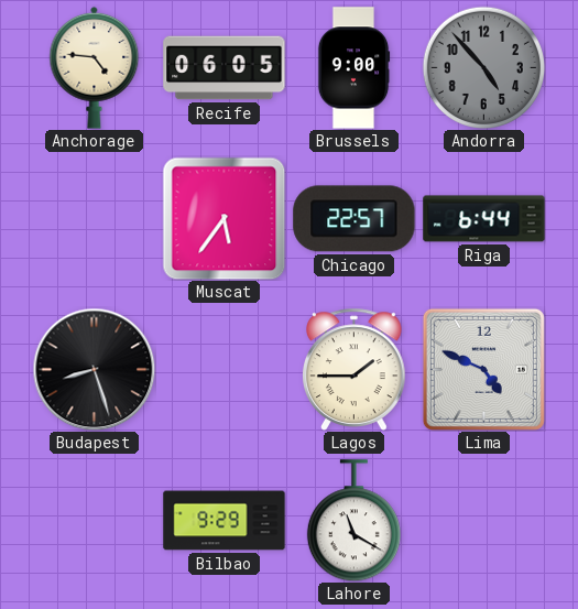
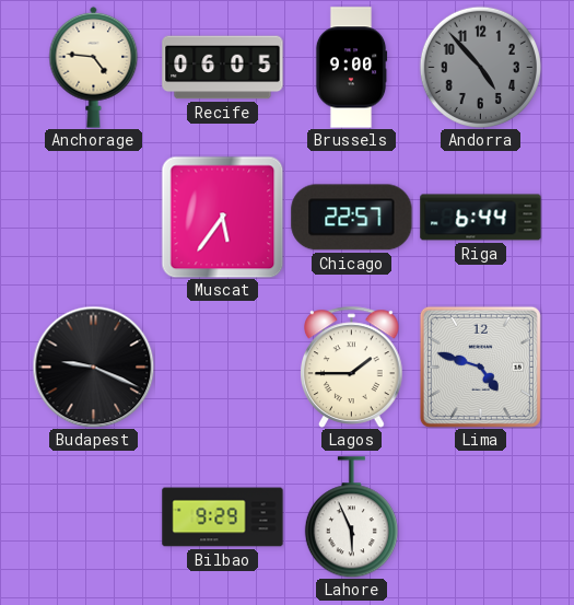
Budapest: 8:27 -> 9:19
Lima: 4:49 -> 4:48
Lahore: 11:20 -> 5:56
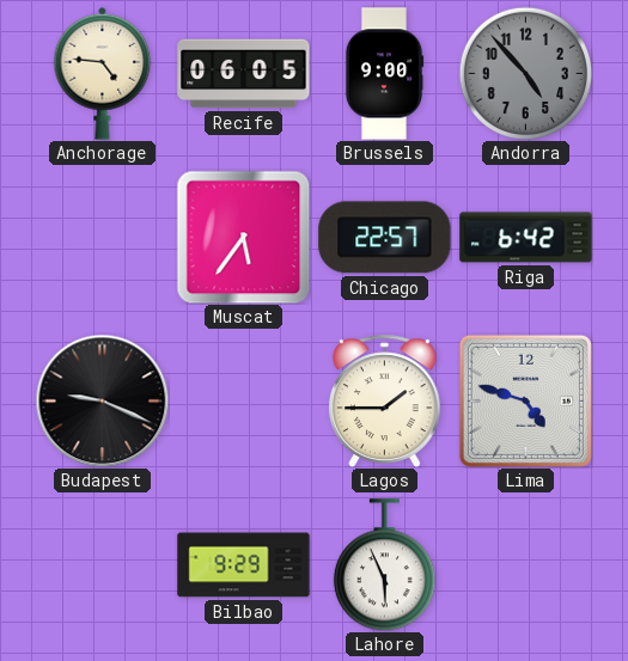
Riga: 6:44 -> 6:42
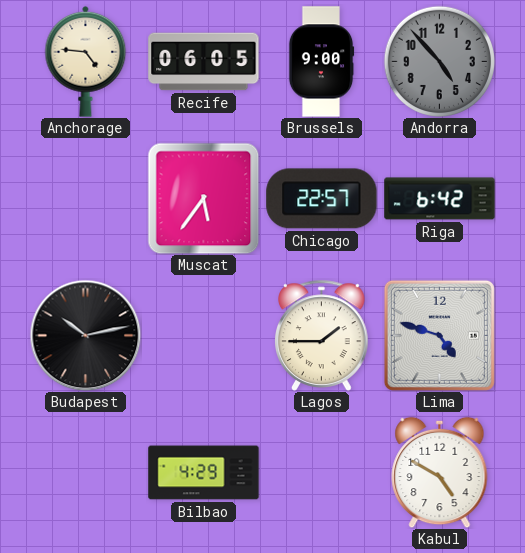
Budapest: 9:19 -> 10:13
Bilbao: 9:29 -> 4:29
Lahore: 5:56 -> none
Kabul: none -> 4:50
